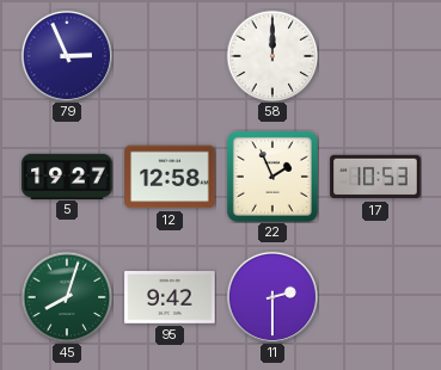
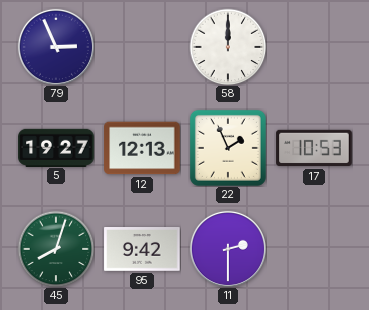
12: 12:58 -> 12:13
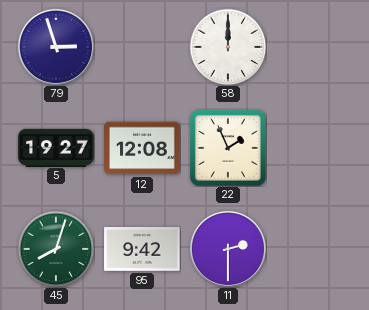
79: 2:56 -> 2:57
12: 12:13 -> 12:08
17: 10:53 -> none
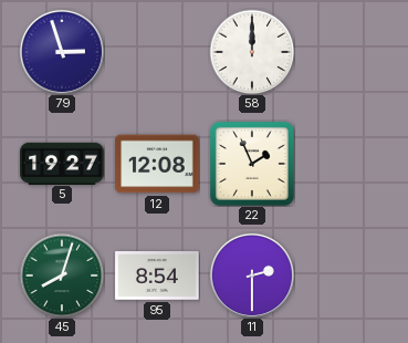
95: 9:42 -> 8:54
